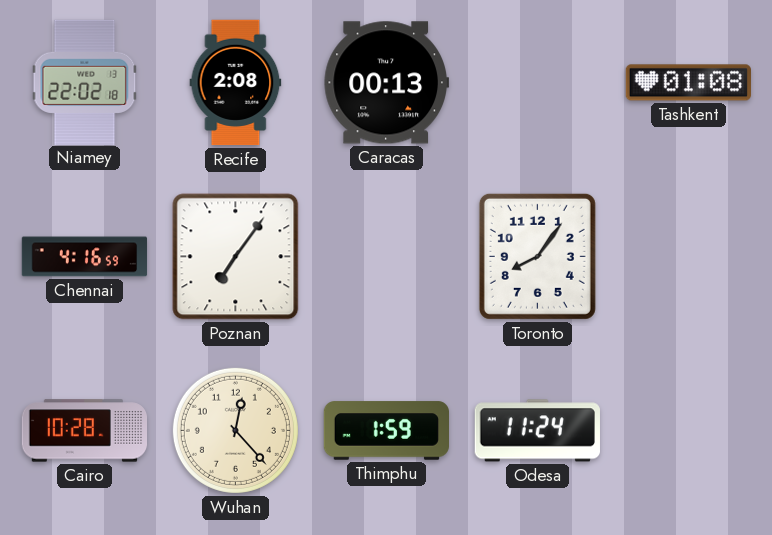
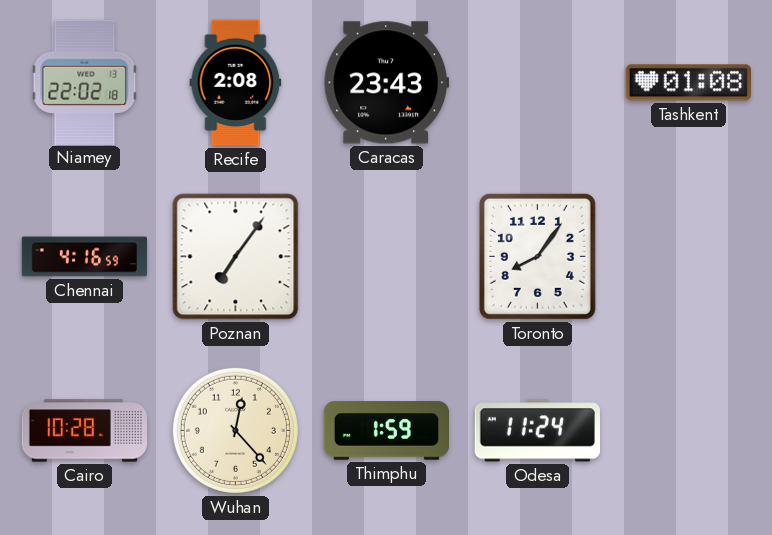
Caracas: 00:13 -> 23:43
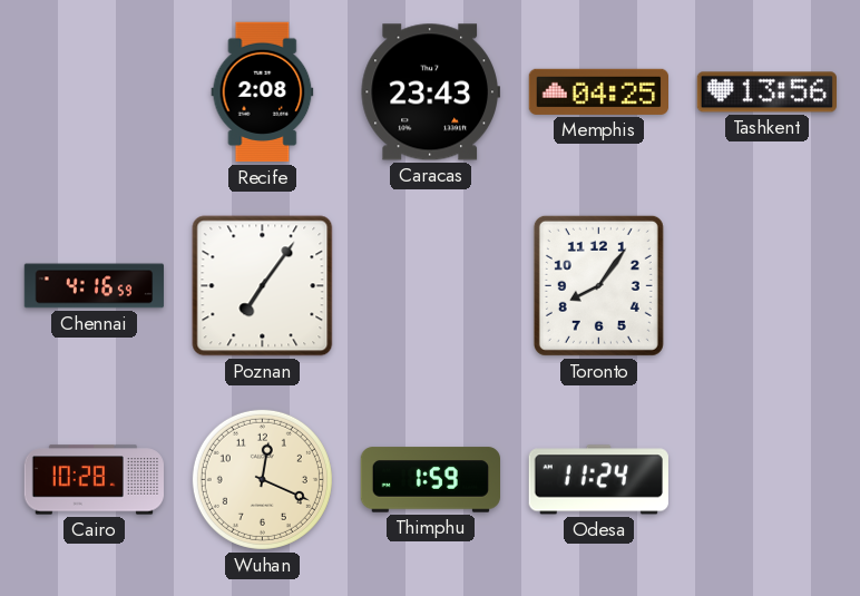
Niamey: 22:02 -> none
Memphis: none -> 04:25
Tashkent: 01:08 -> 13:56
Wuhan: 12:23 -> 12:19
